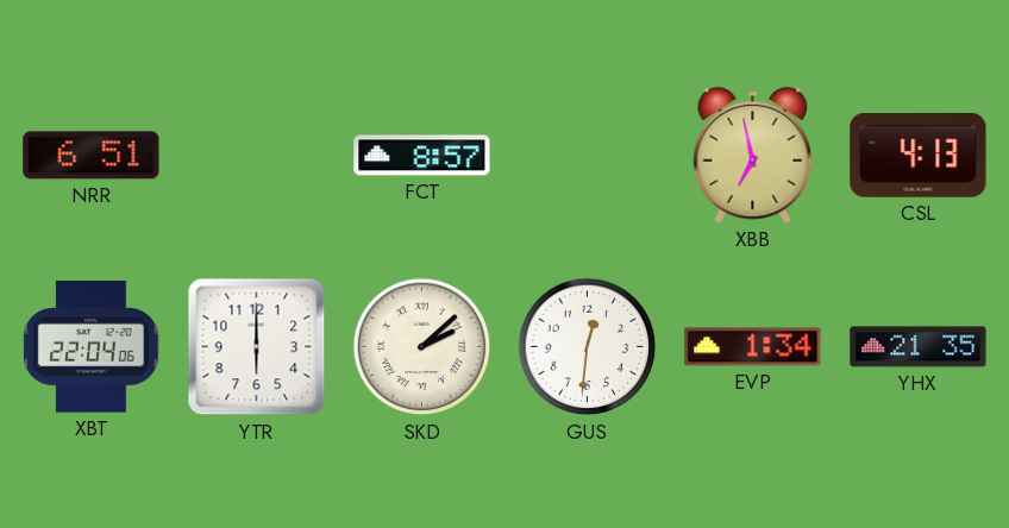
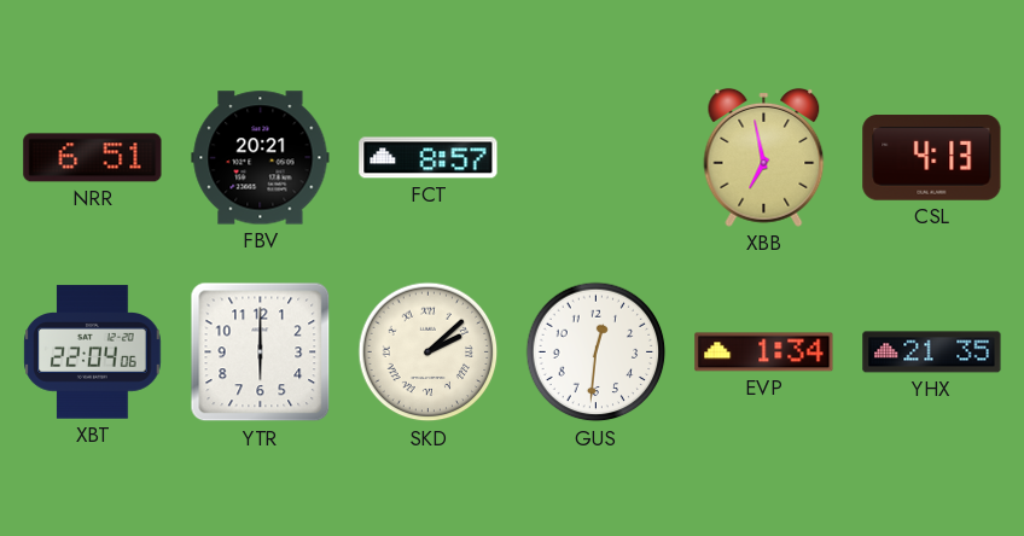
FBV: none -> 20:21
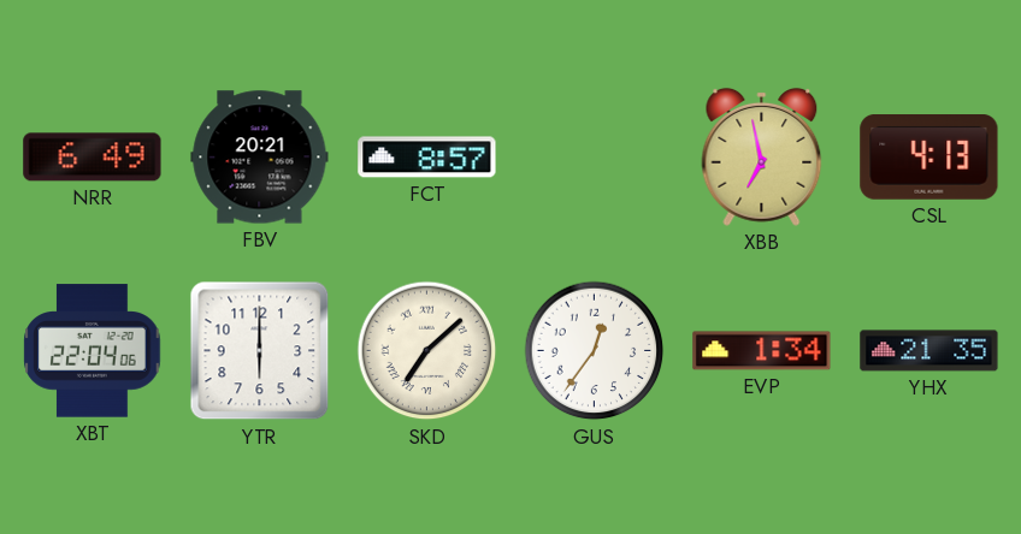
NRR: 6:51 -> 6:49
SKD: 2:08 -> 7:08
GUS: 12:31 -> 12:36
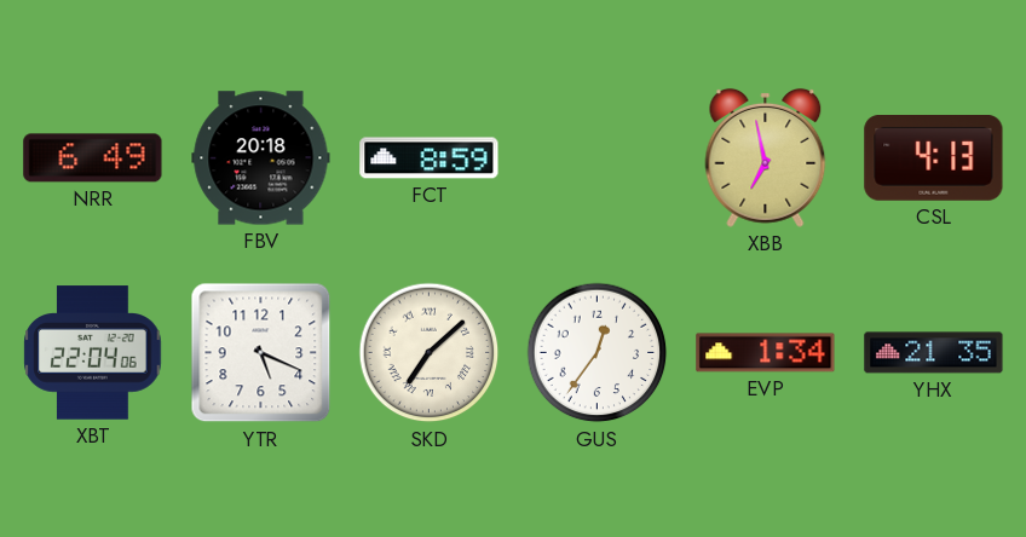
FBV: 20:21 -> 20:18
FCT: 8:57 -> 8:59
YTR: 6:00 -> 5:19
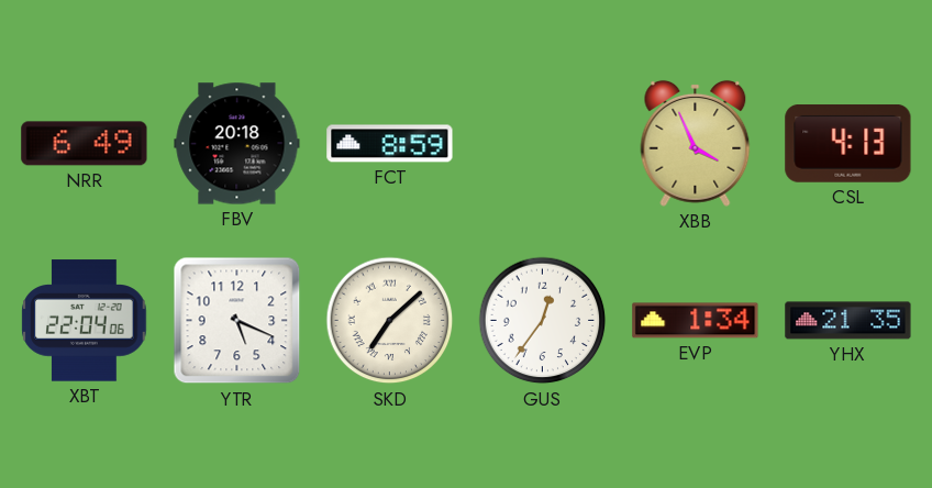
XBB: 6:58 -> 3:56
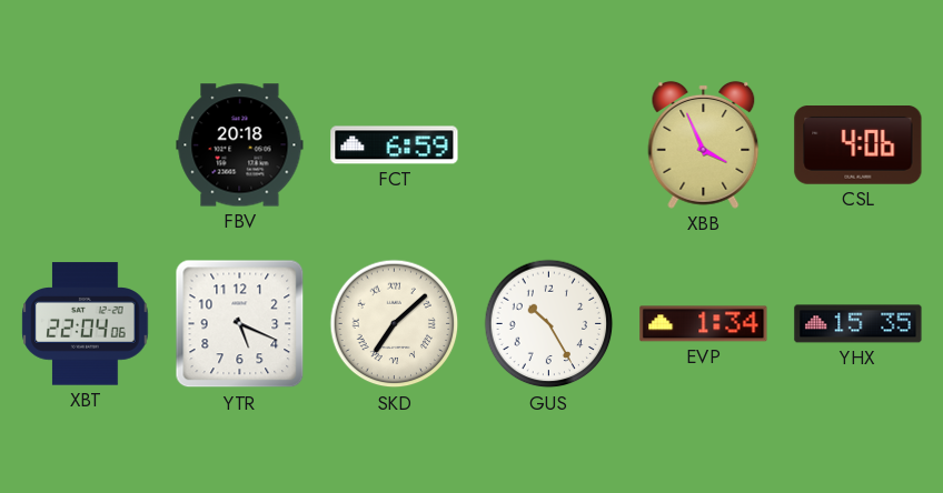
NRR: 6:49 -> none
FCT: 8:59 -> 6:59
CSL: 4:13 -> 4:06
GUS: 12:36 -> 10:25
YHX: 21:35 -> 15:35
